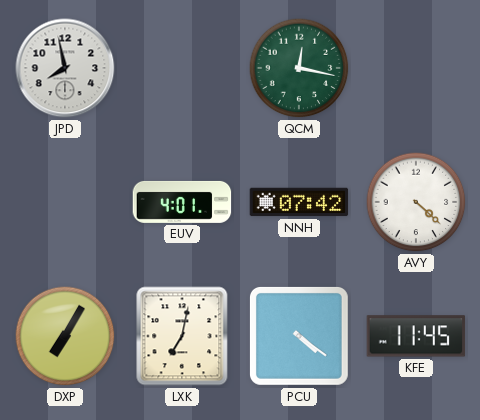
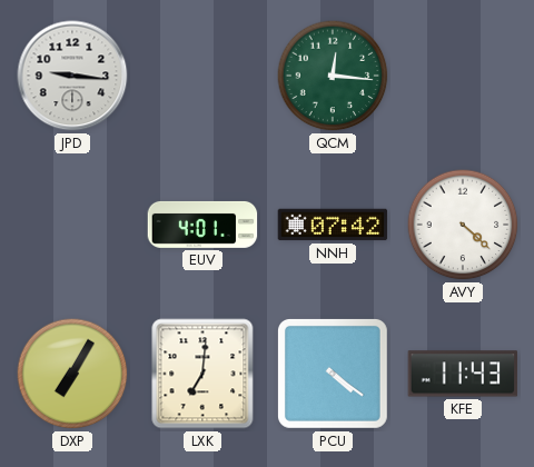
JPD: 7:58 -> 9:16
QCM: 12:17 -> 12:16
LXK: 7:02 -> 7:01
KFE: 11:45 -> 11:43
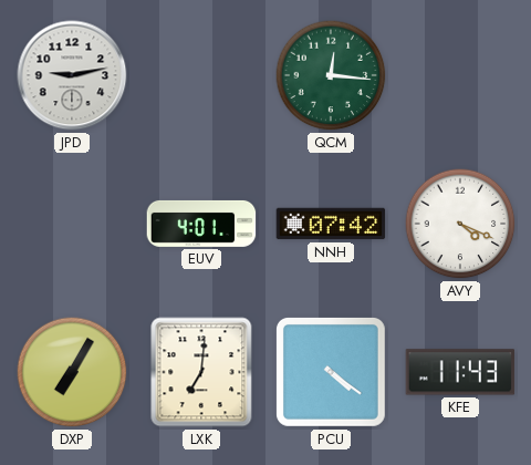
JPD: 9:16 -> 9:13
AVY: 4:22 -> 4:19
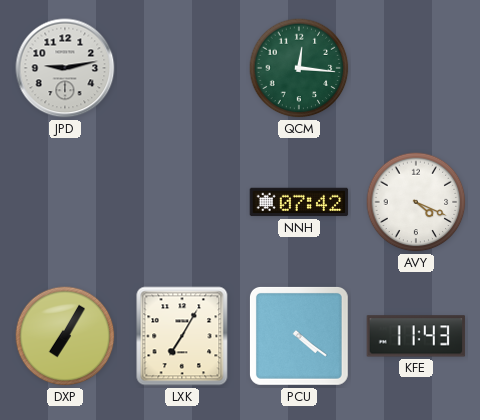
EUV: 4:01 -> none
LXK: 7:01 -> 7:05
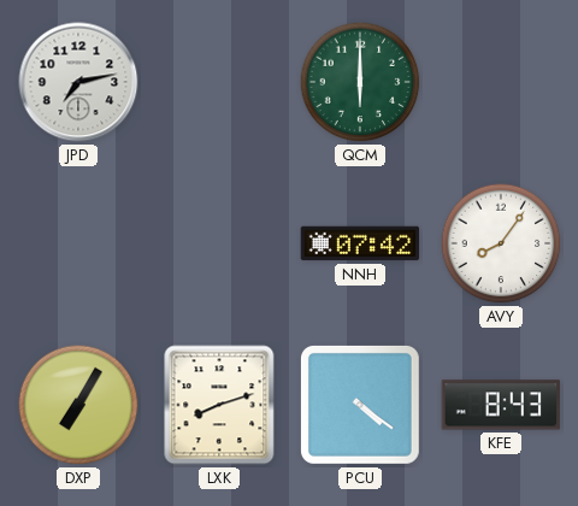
JPD: 9:13 -> 7:13
QCM: 12:16 -> 6:00
AVY: 4:19 -> 8:06
LXK: 7:05 -> 8:12
KFE: 11:43 -> 8:43
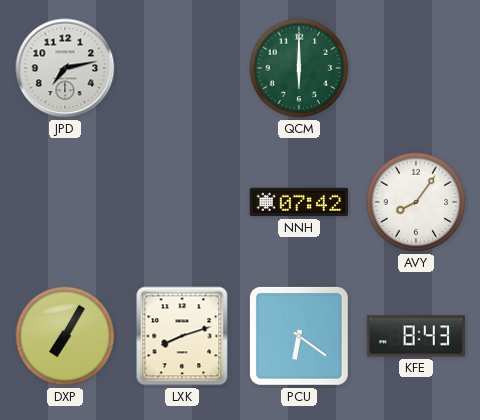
PCU: 4:21 -> 6:21
